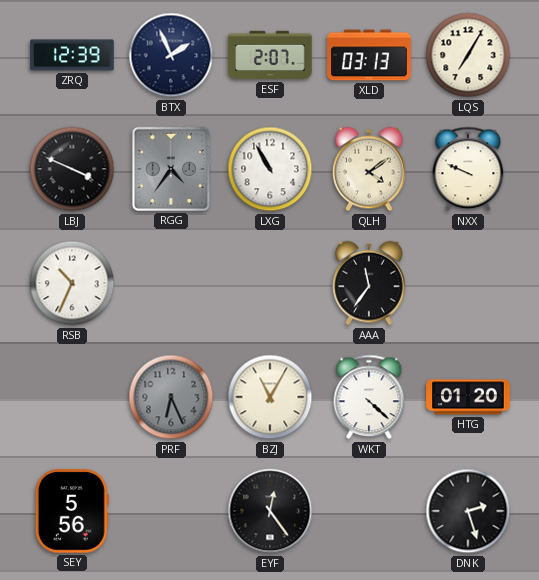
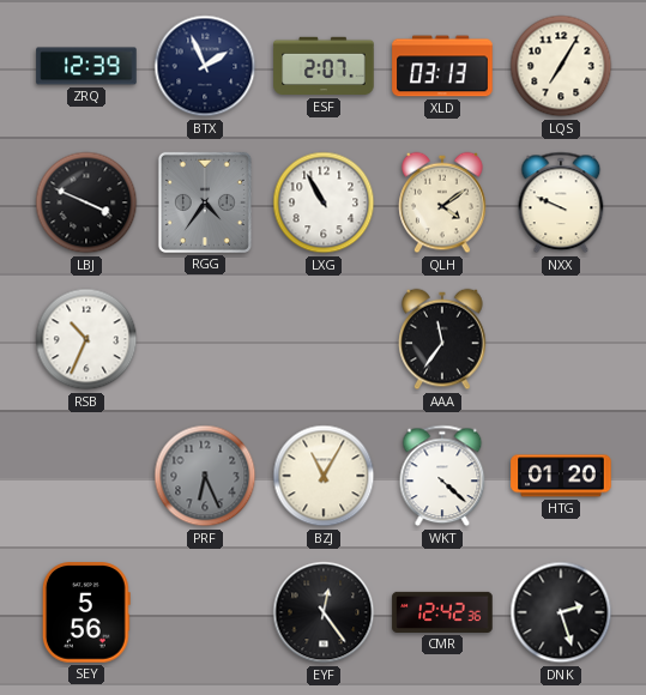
CMR: none -> 12:42
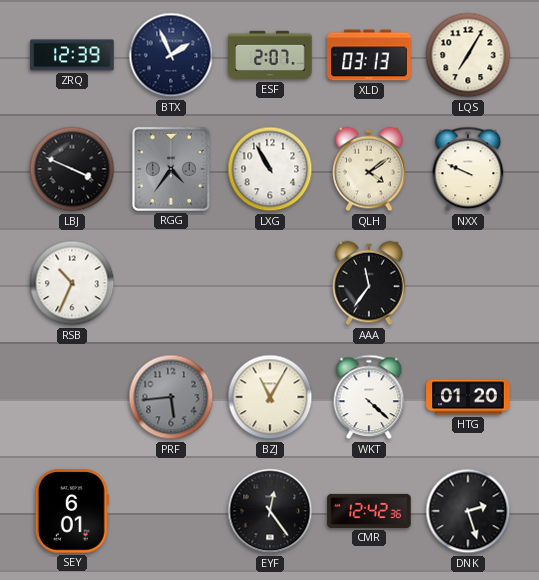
PRF: 6:26 -> 5:44
SEY: 5:56 -> 6:01
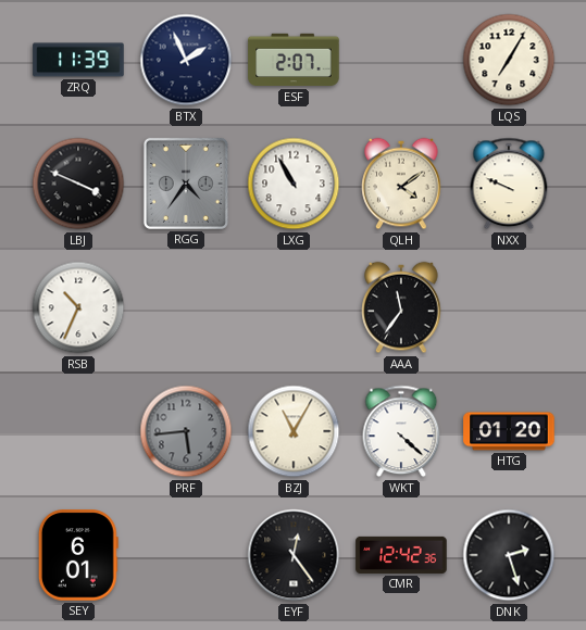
ZRQ: 12:39 -> 11:39
XLD: 03:13 -> none
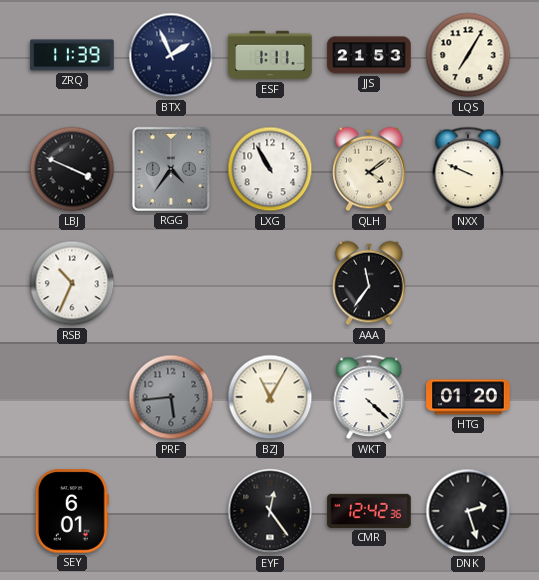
ESF: 2:07 -> 1:11
JJS: none -> 21:53
